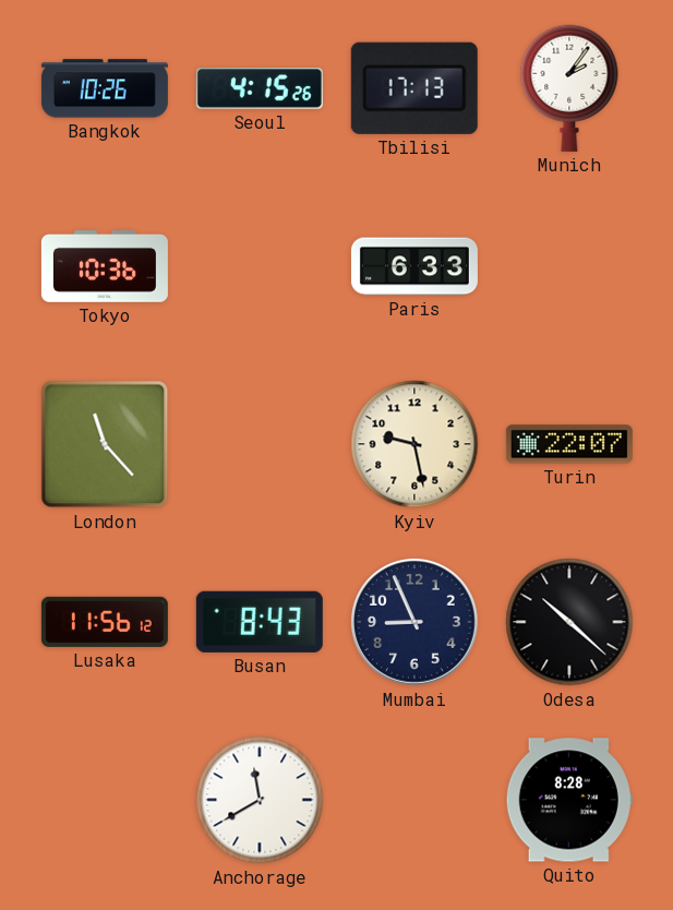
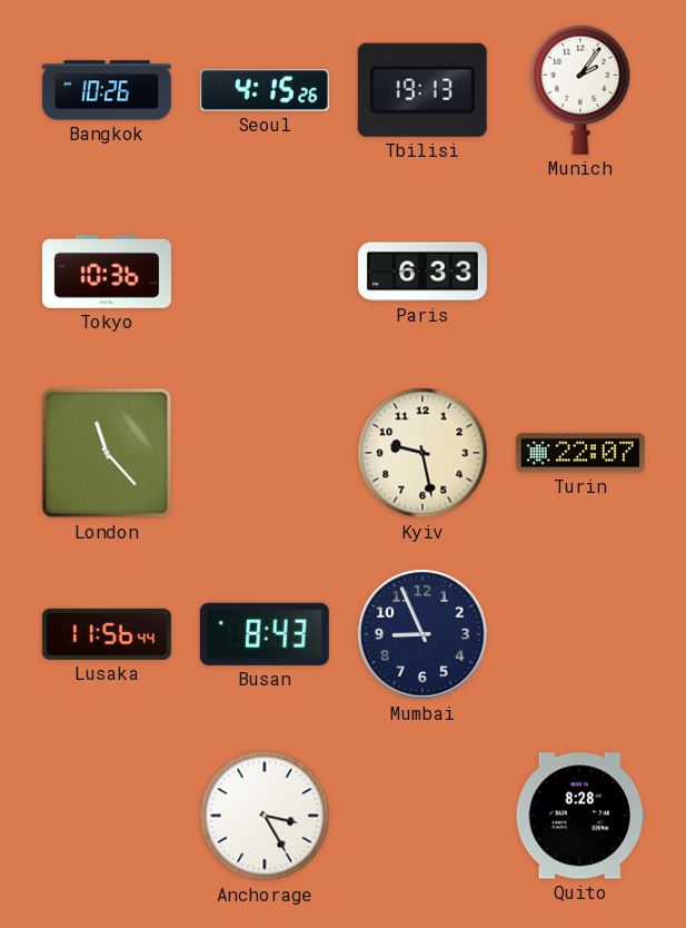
Tbilisi: 17:13 -> 19:13
Lusaka: 11:56:12 -> 11:56:44
Odesa: 10:22 -> none
Anchorage: 11:40 -> 3:25
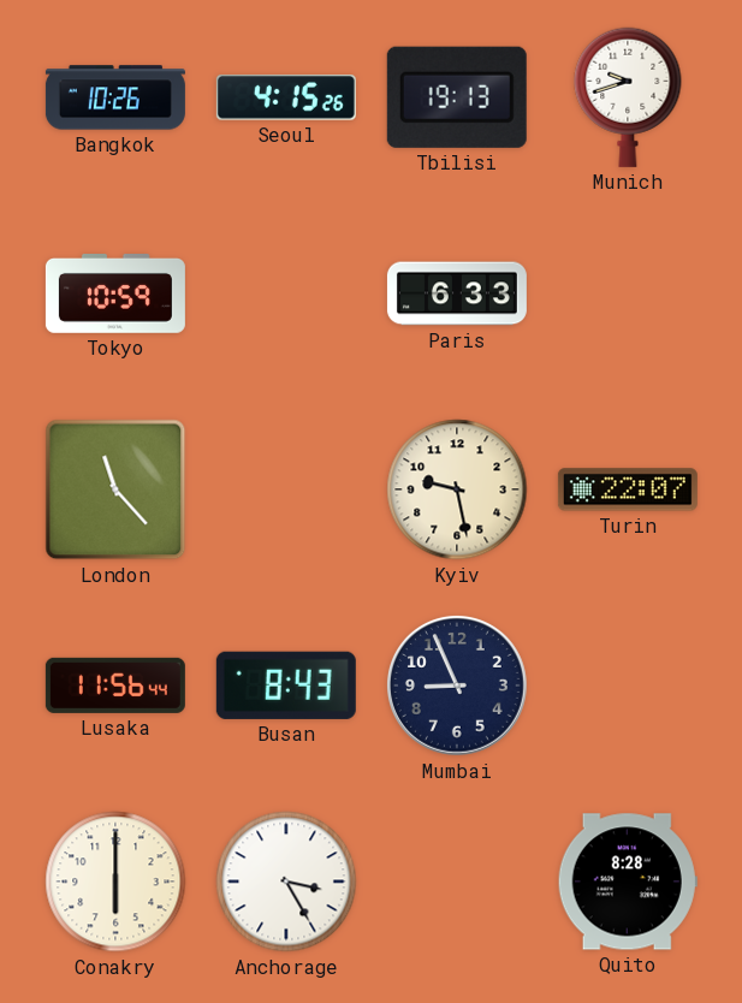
Munich: 2:06 -> 9:42
Tokyo: 10:36 -> 10:59
Conakry: none -> 6:00
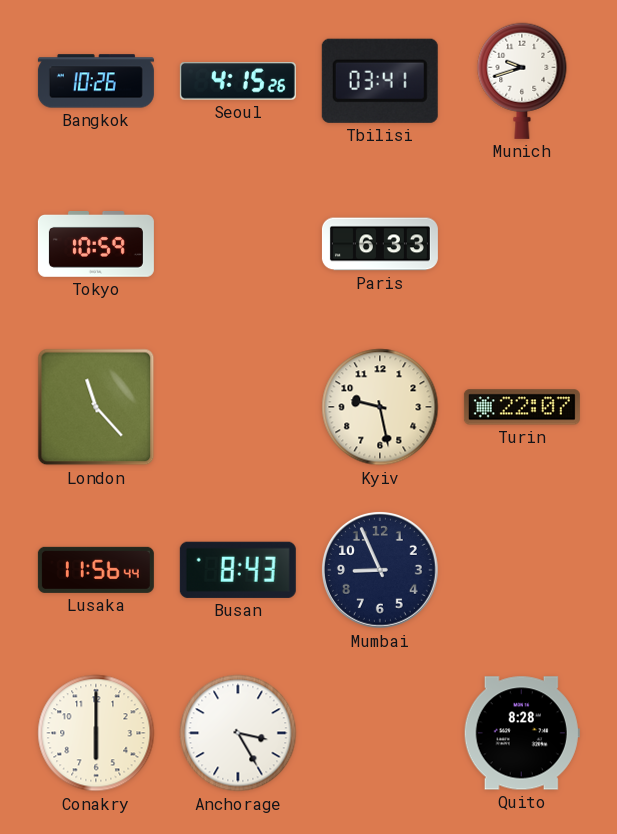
Tbilisi: 19:13 -> 03:41
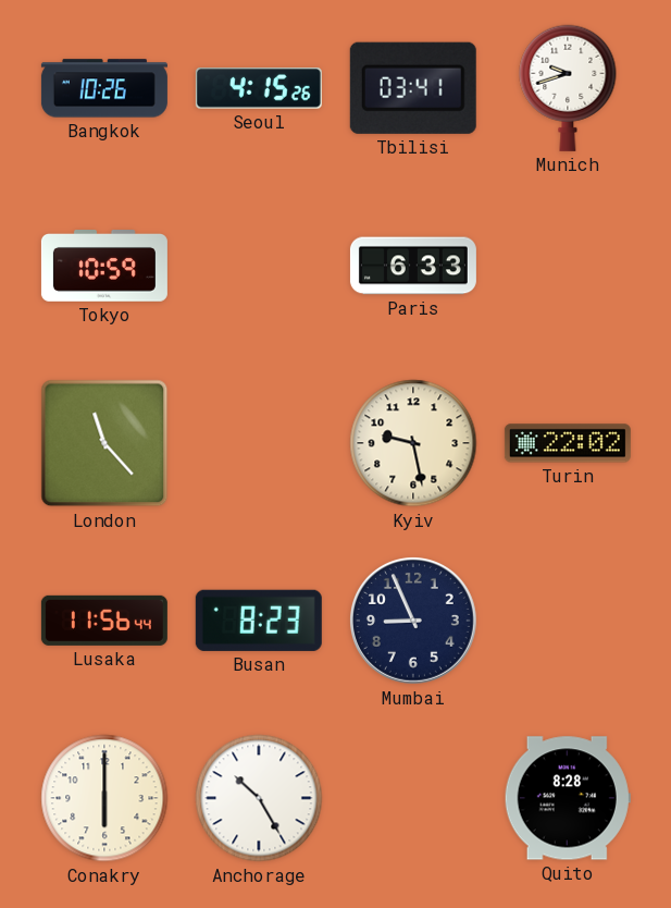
Turin: 22:07 -> 22:02
Busan: 8:43 -> 8:23
Anchorage: 3:25 -> 10:25
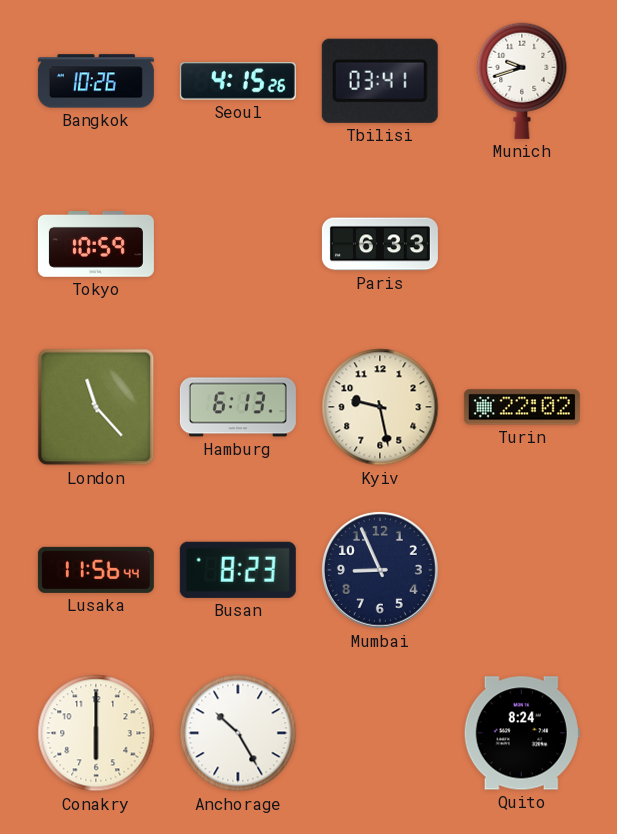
Hamburg: none -> 6:13
Quito: 8:28 -> 8:24
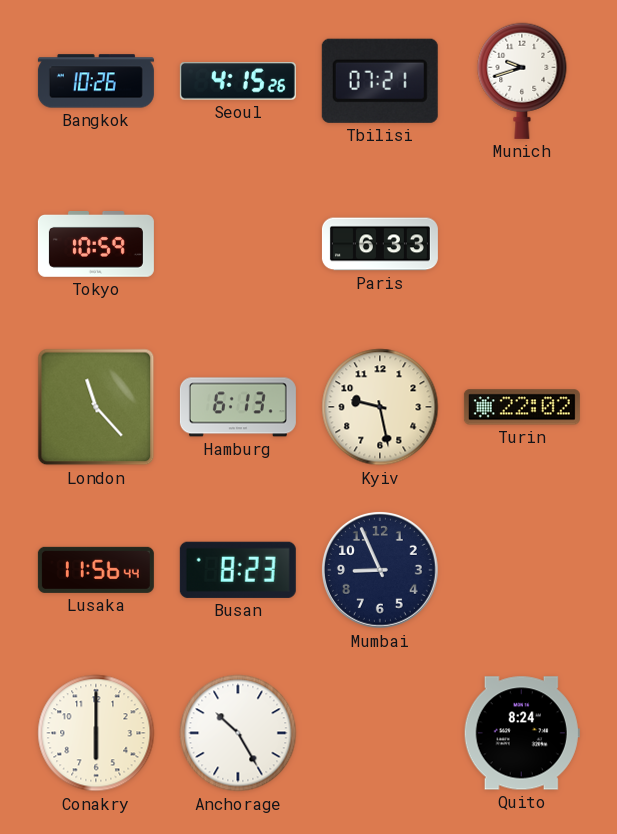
Tbilisi: 03:41 -> 07:21
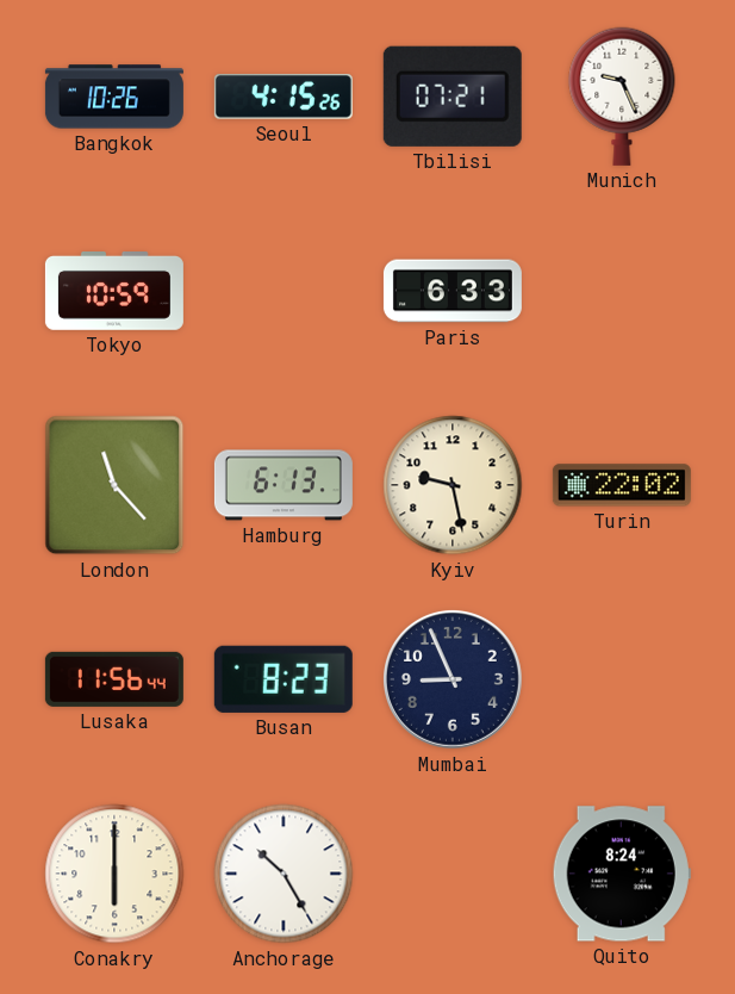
Munich: 9:42 -> 9:26
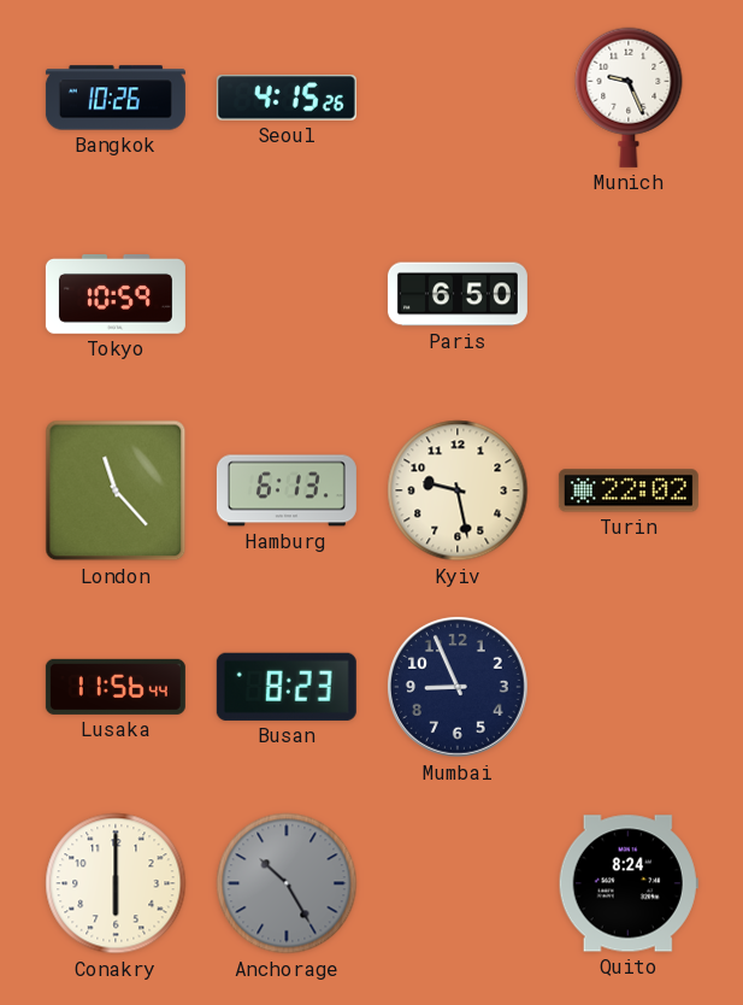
Tbilisi: 07:21 -> none
Paris: 6:33 -> 6:50
Anchorage dial: white -> grey
